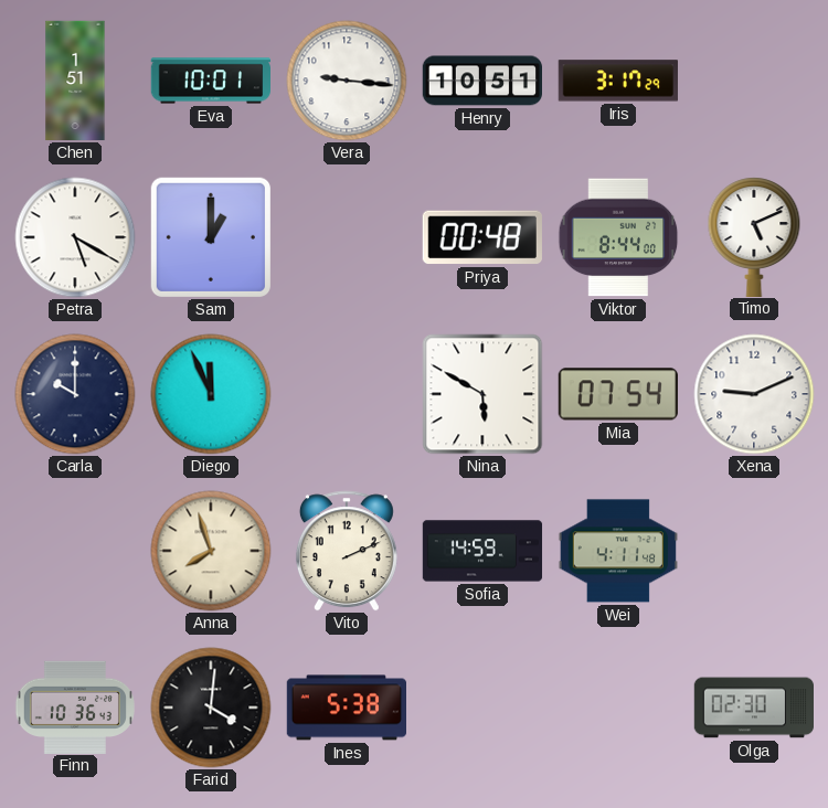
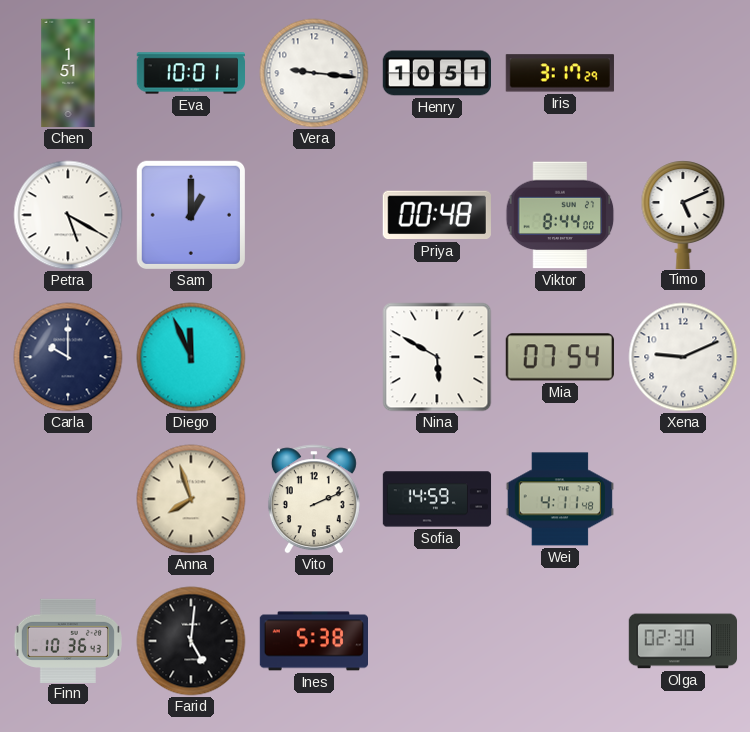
Farid: 4:01 -> 5:01
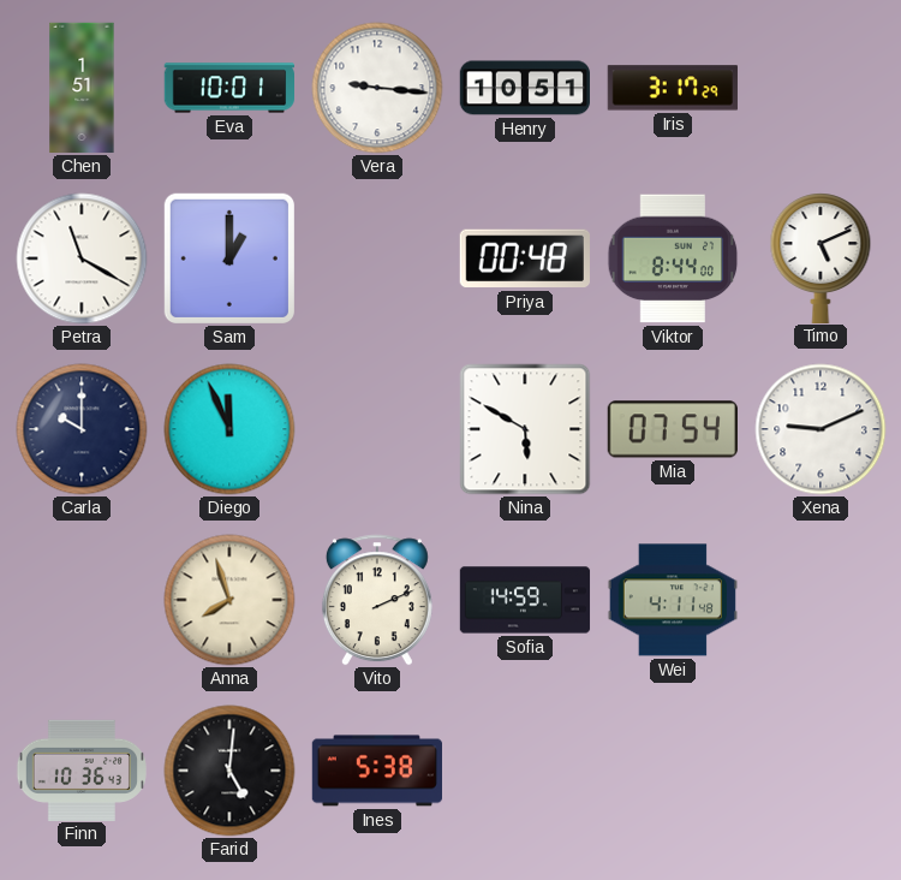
Petra: 5:20 -> 11:20
Olga: 02:30 -> none
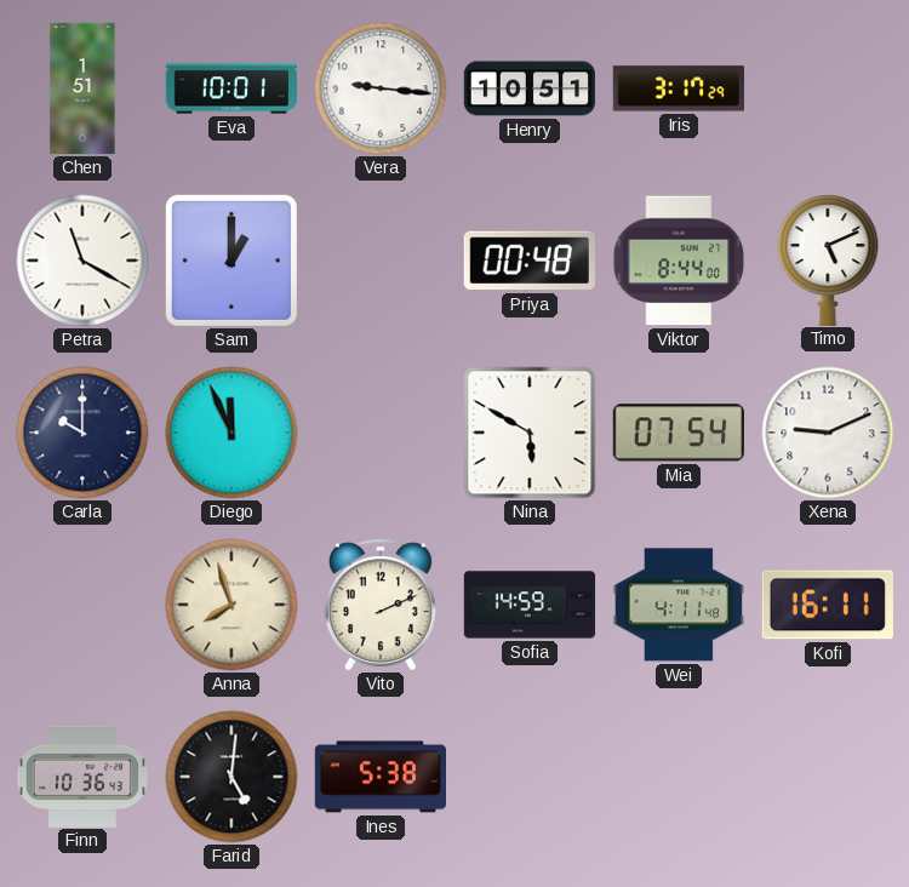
Kofi: none -> 16:11
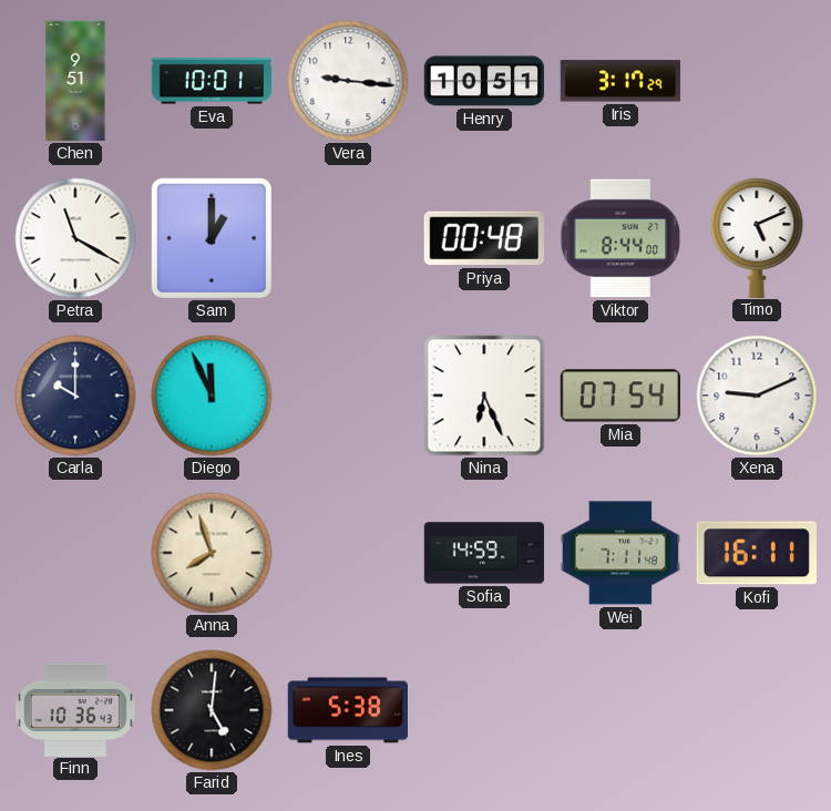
Chen: 1:51 -> 9:51
Nina: 5:50 -> 6:26
Vito: 2:11 -> none
Wei: 4:11 -> 7:11
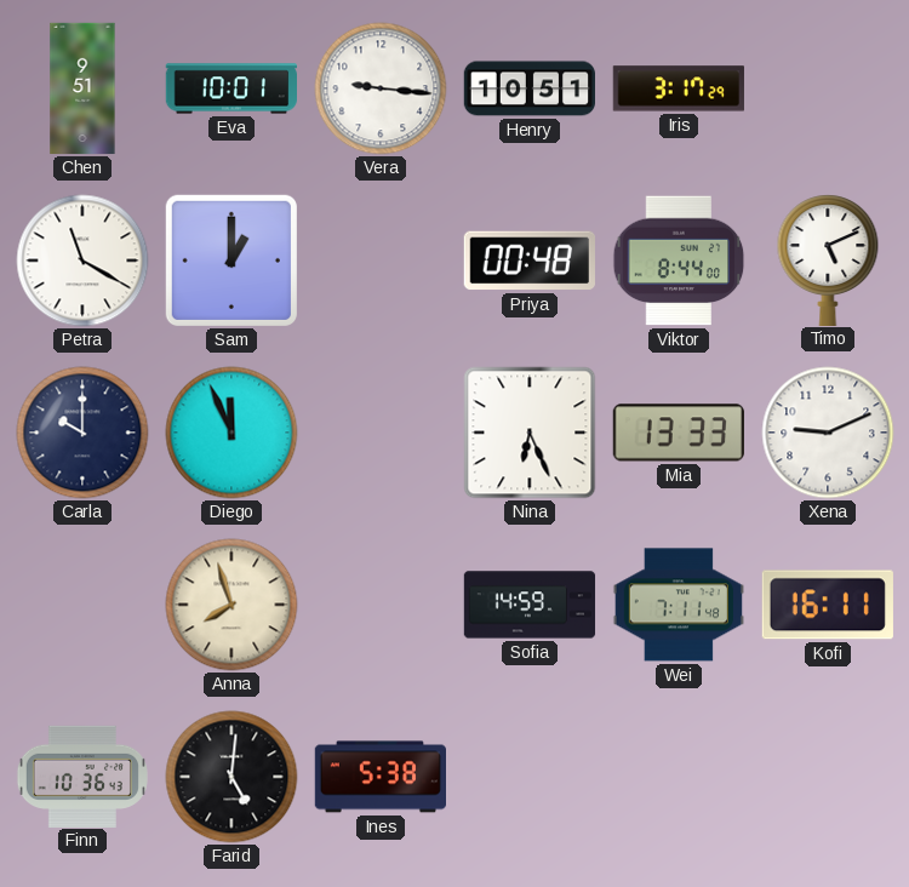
Mia: 07:54 -> 13:33
